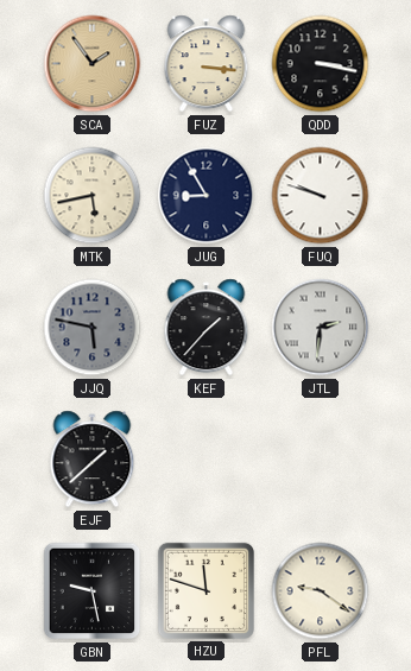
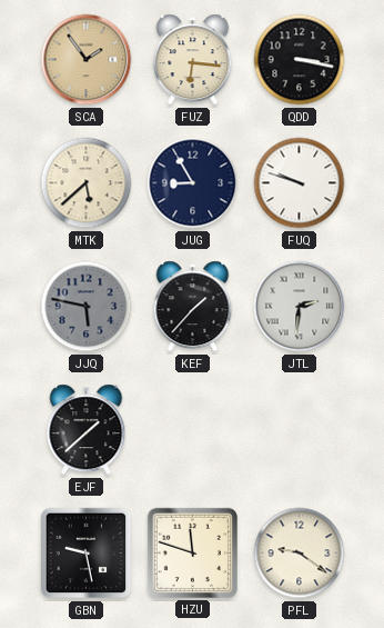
FUZ: 3:16 -> 6:16
MTK: 5:43 -> 5:38
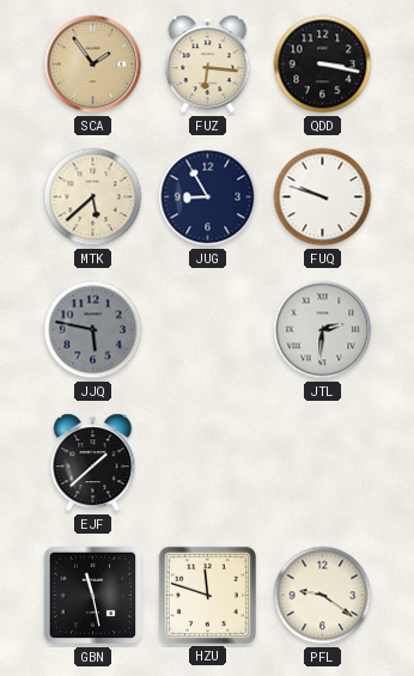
KEF: 1:37 -> none
GBN: 9:28 -> 11:28
